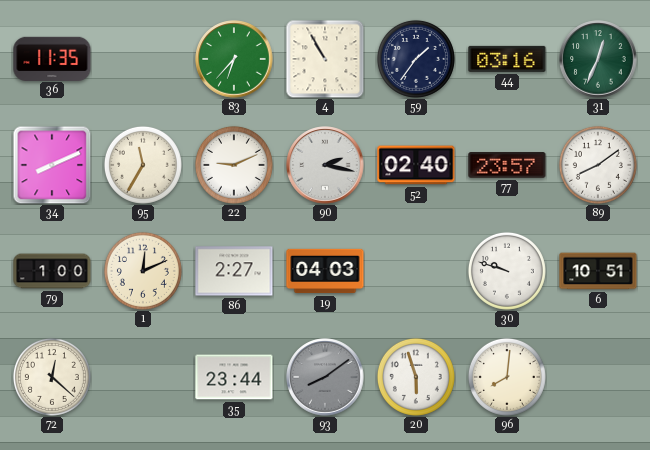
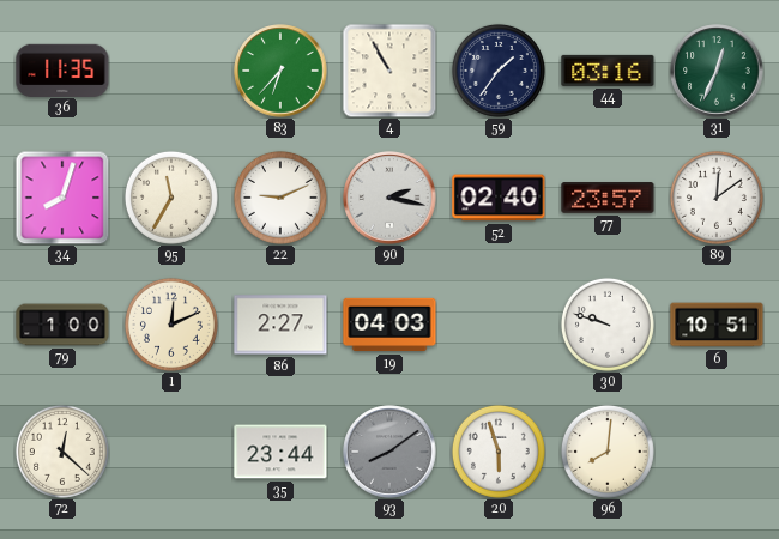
34: 8:11 -> 8:03
89: 8:09 -> 12:09
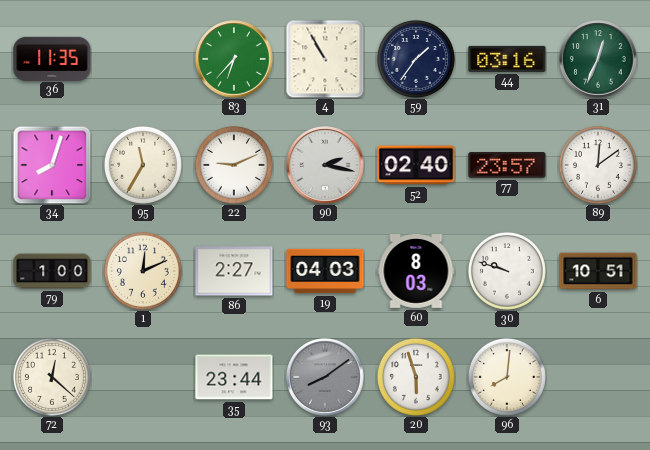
60: none -> 8:03
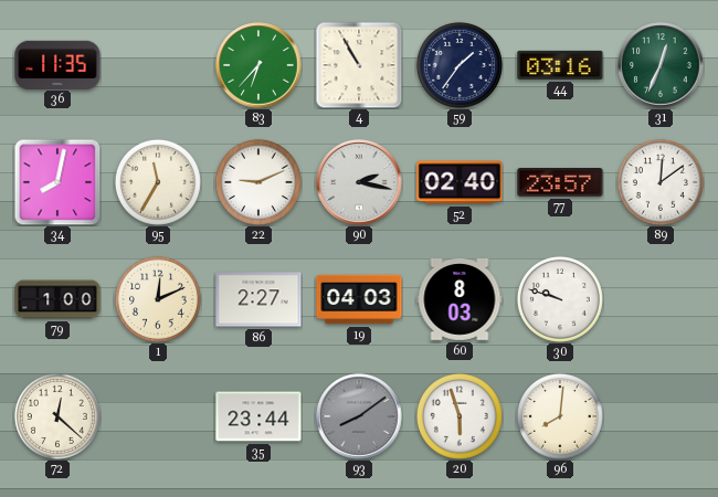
34: 8:03 -> 8:02
6: 10:51 -> none
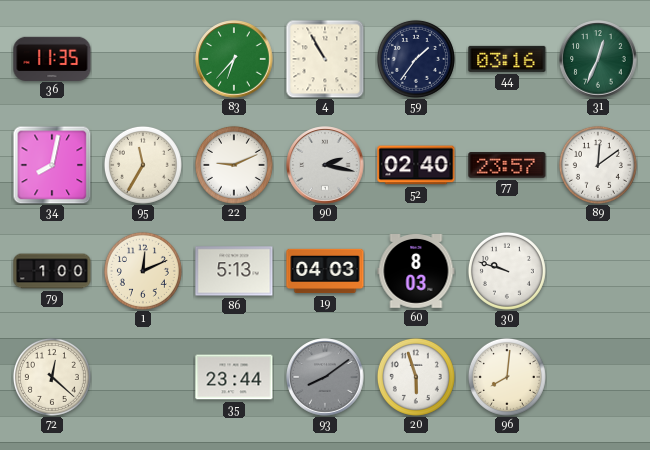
86: 2:27 -> 5:13
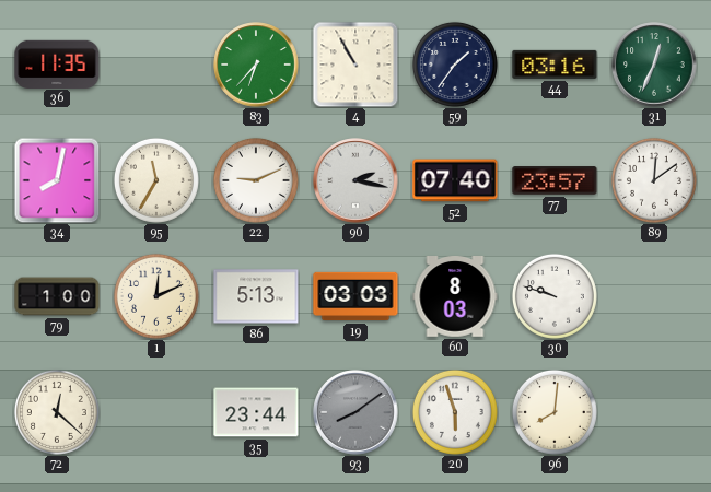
52: 02:40 -> 07:40
19: 04:03 -> 03:03
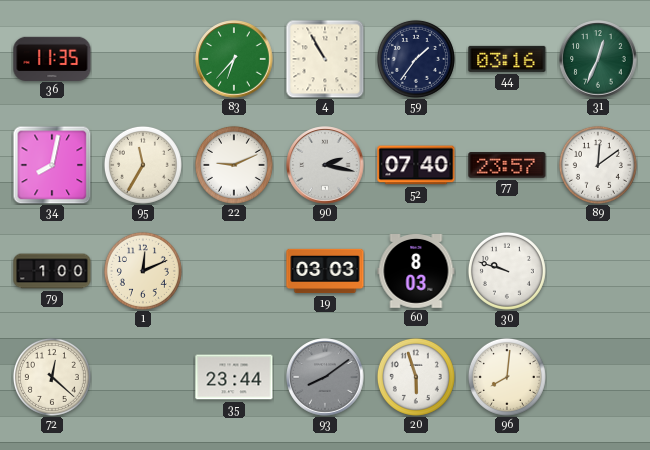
86: 5:13 -> none
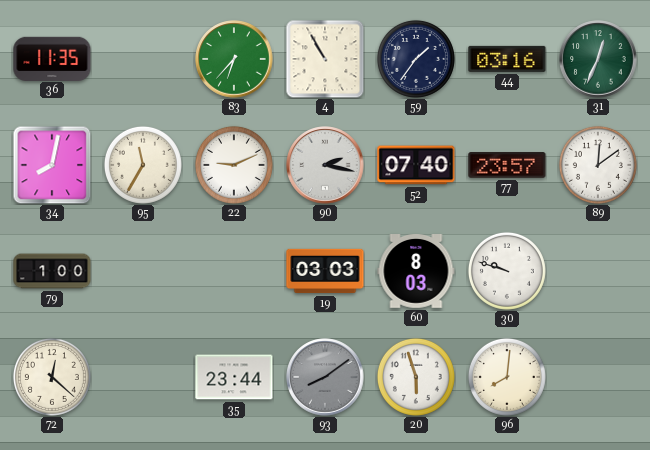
1: 12:11 -> none
